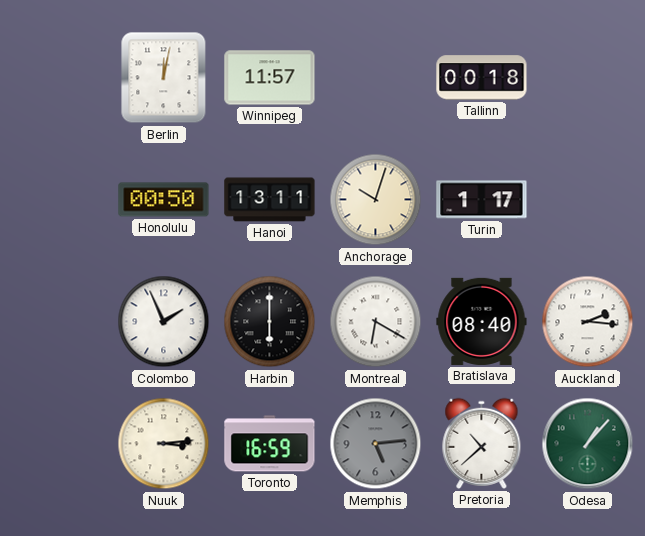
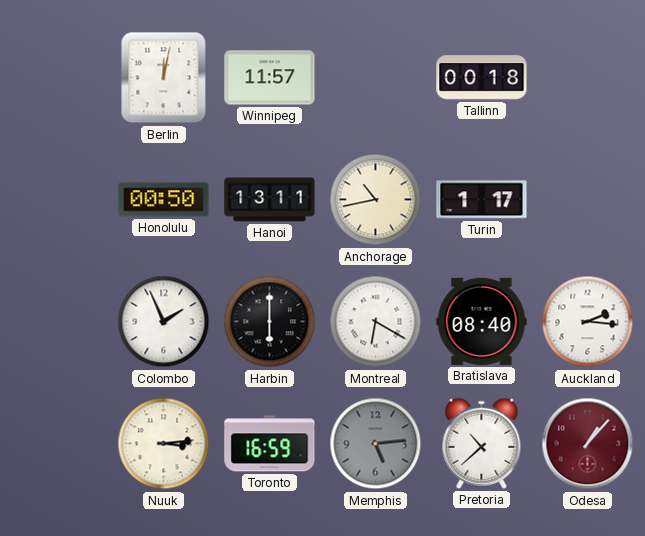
Anchorage: 10:03 -> 10:43
Odesa dial: green -> burgundy
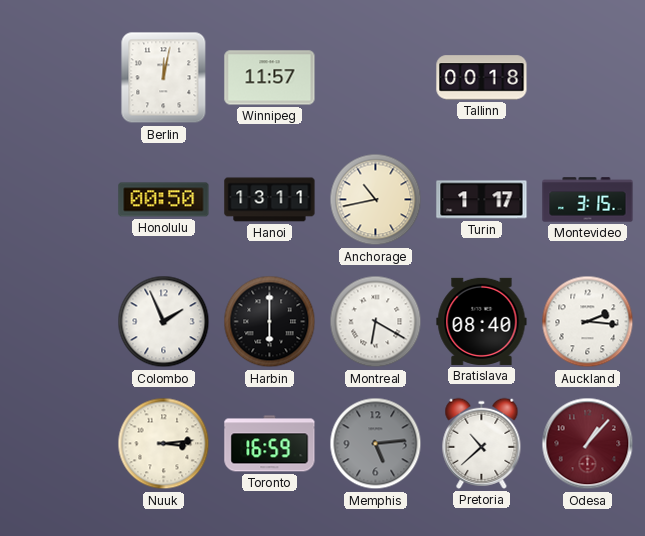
Montevideo: none -> 3:15
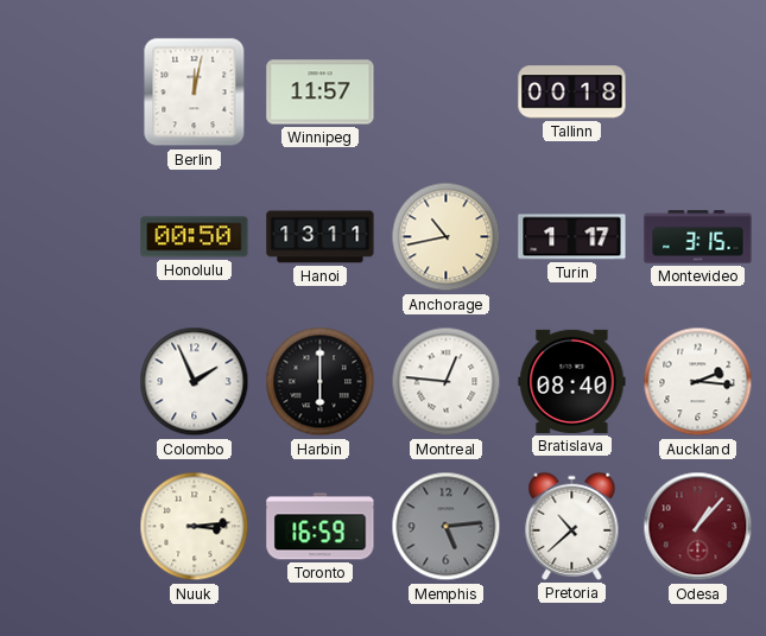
Montreal: 6:20 -> 12:46
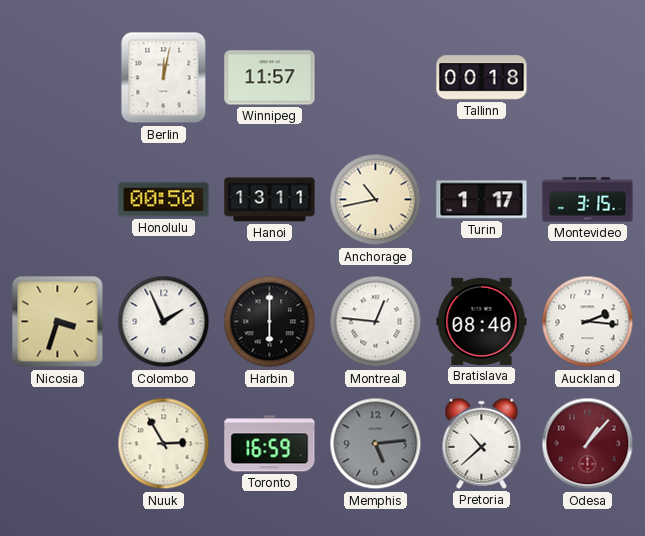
Nicosia: none -> 3:33
Nuuk: 3:14 -> 2:55
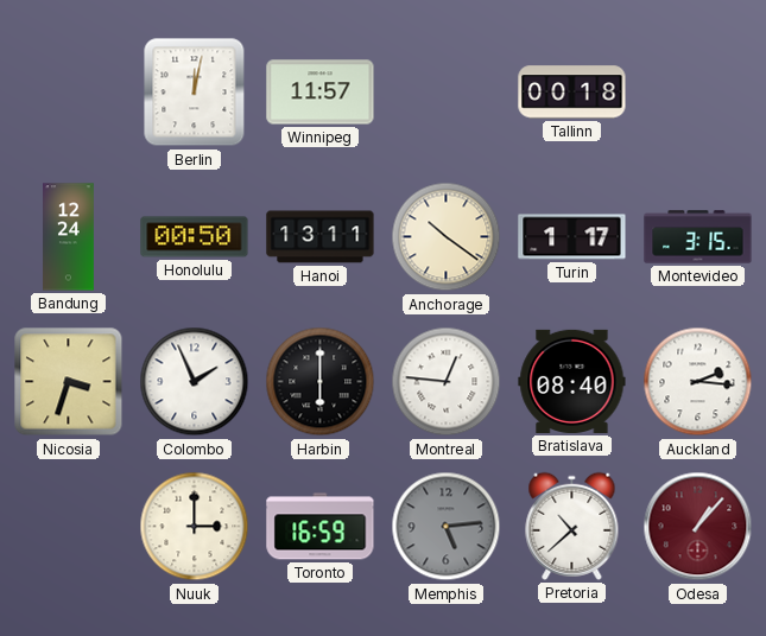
Bandung: none -> 12:24
Anchorage: 10:43 -> 10:21
Nuuk: 2:55 -> 3:00
